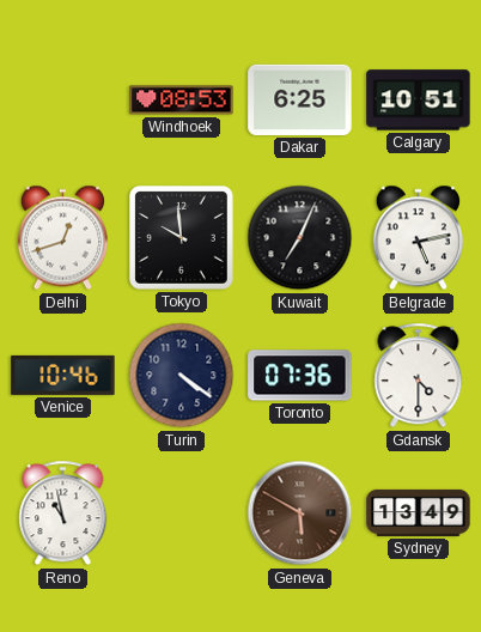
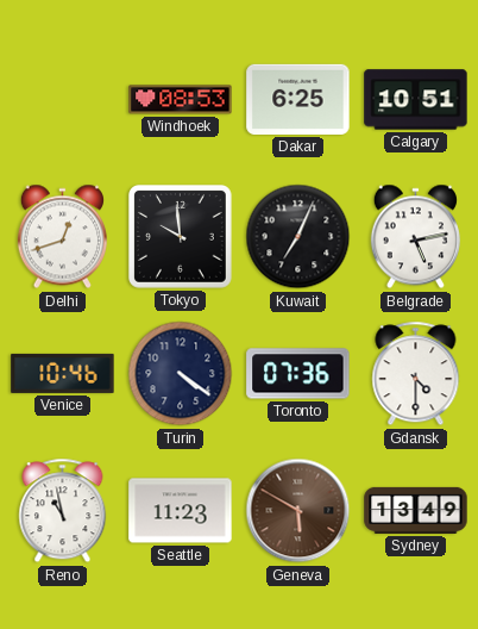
Seattle: none -> 11:23
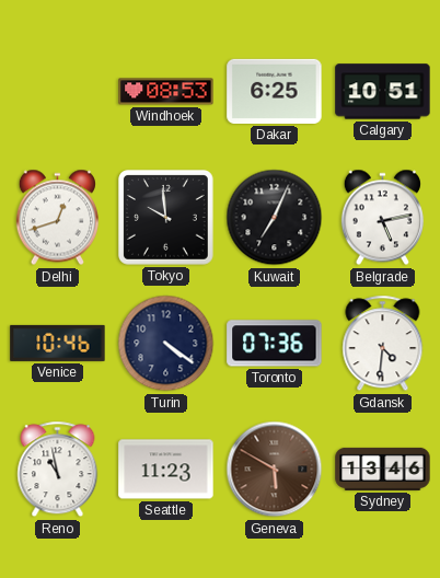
Gdansk: 4:30 -> 4:31
Sydney: 13:49 -> 13:46
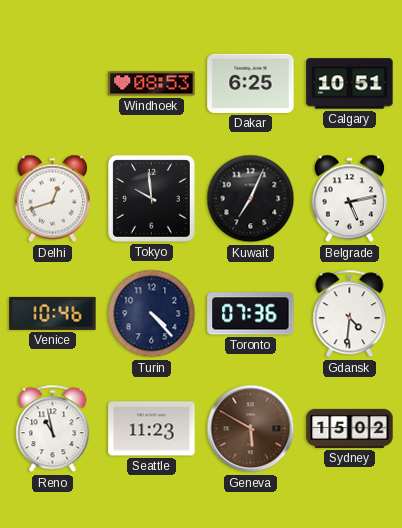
Turin: 4:21 -> 4:23
Sydney: 13:46 -> 15:02
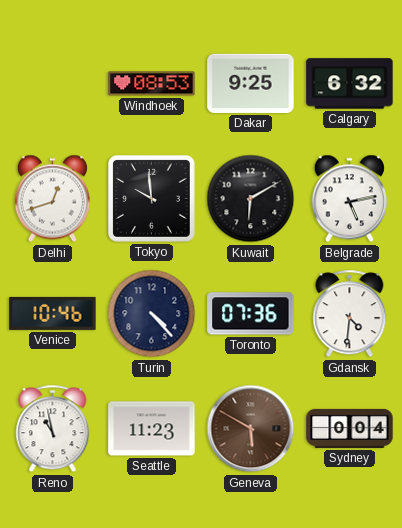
Dakar: 6:25 -> 9:25
Calgary: 10:51 -> 6:32
Kuwait: 7:04 -> 6:10
Sydney: 15:02 -> 0:04
